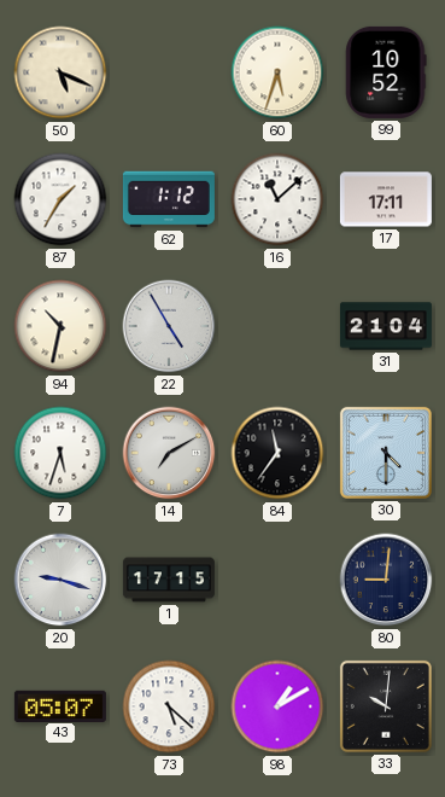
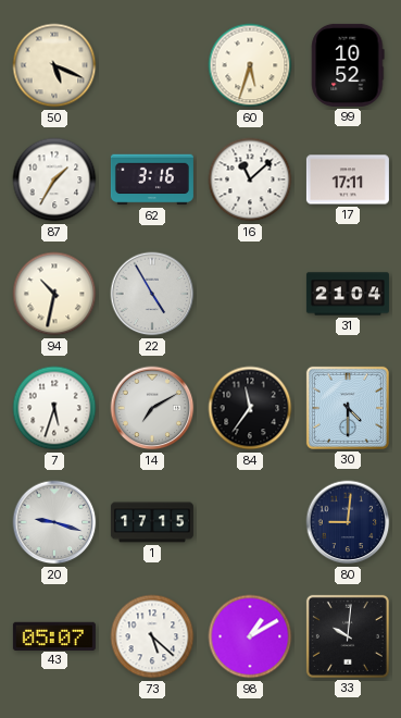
62: 1:12 -> 3:16
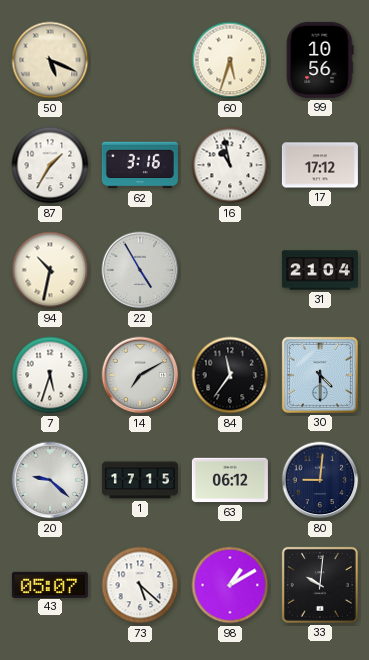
99: 10:52 -> 10:56
16: 11:08 -> 10:58
17: 17:11 -> 17:12
20: 9:18 -> 9:22
63: none -> 06:12
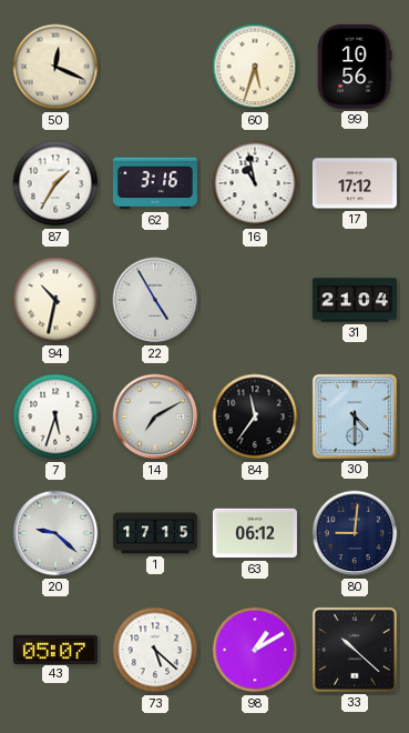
50: 5:19 -> 12:19
33: 10:01 -> 10:22
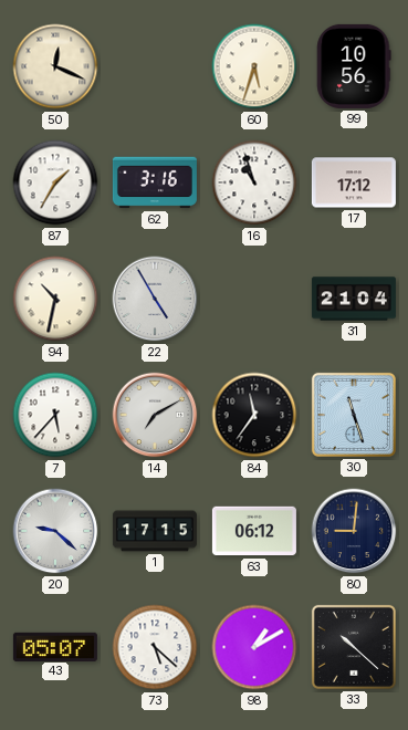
16: 10:58 -> 10:57
7: 5:33 -> 5:37
30: 4:30 -> 11:27
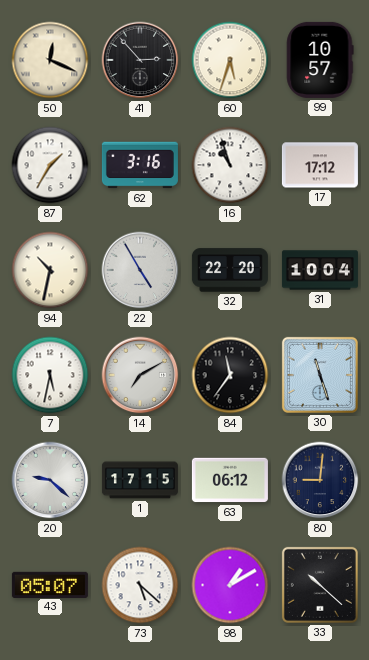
41: none -> 2:53
99: 10:56 -> 10:57
32: none -> 22:20
31: 21:04 -> 10:04
7: 5:37 -> 5:32
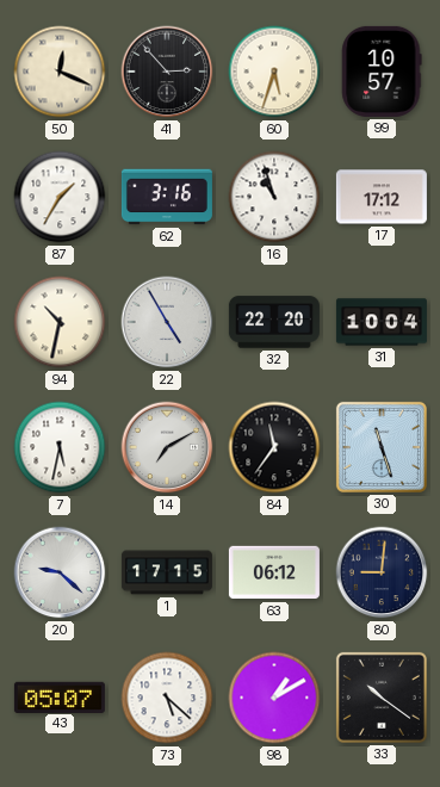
33: 10:22 -> 10:21
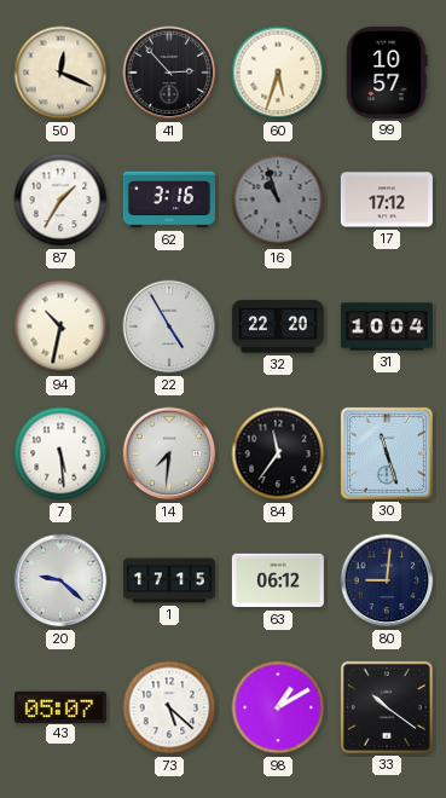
16 dial: white -> grey
7: 5:32 -> 5:29
14: 7:10 -> 7:31
